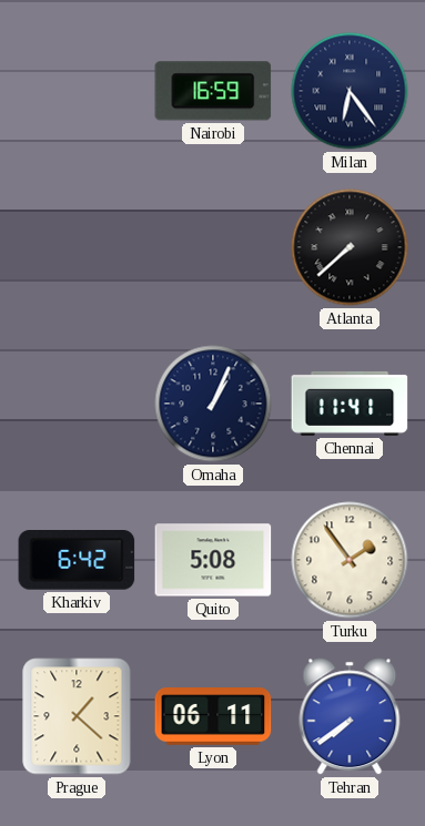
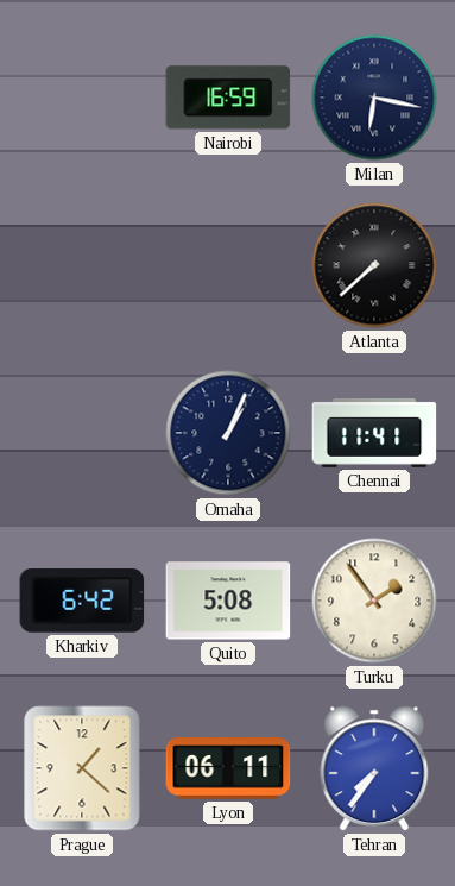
Milan: 6:24 -> 6:17
Tehran: 7:39 -> 7:36
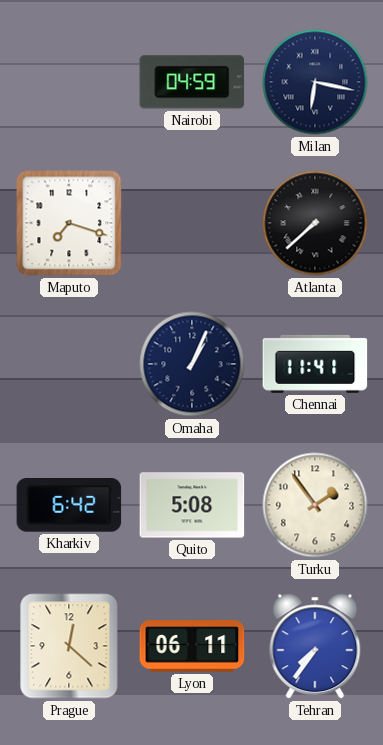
Nairobi: 16:59 -> 04:59
Maputo: none -> 7:18
Prague: 1:22 -> 12:22
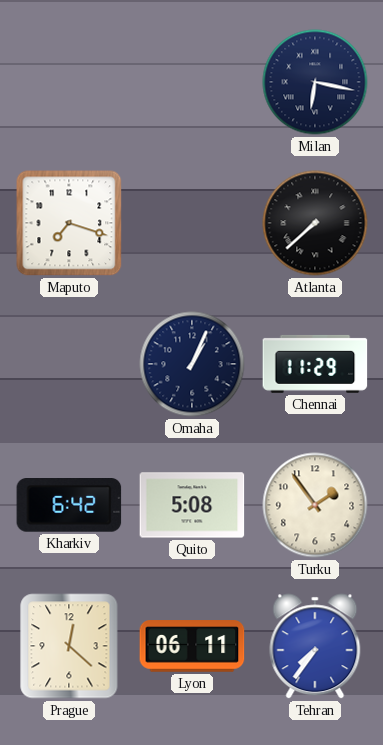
Nairobi: 04:59 -> none
Chennai: 11:41 -> 11:29
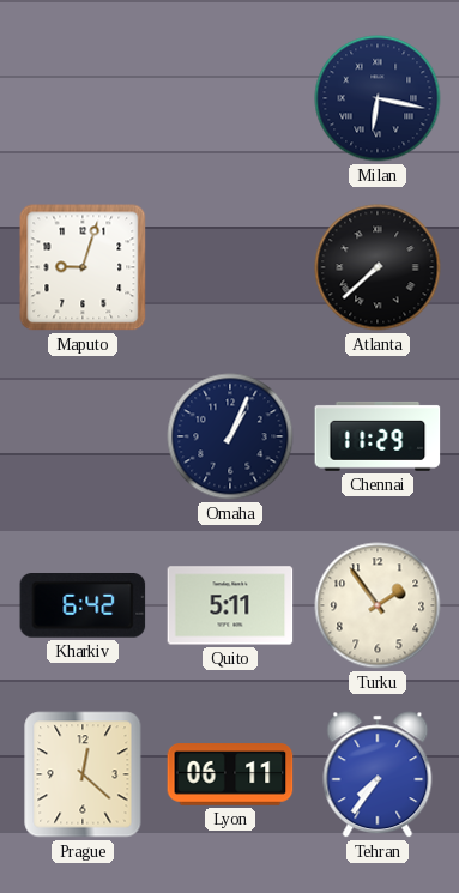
Maputo: 7:18 -> 9:03
Quito: 5:08 -> 5:11
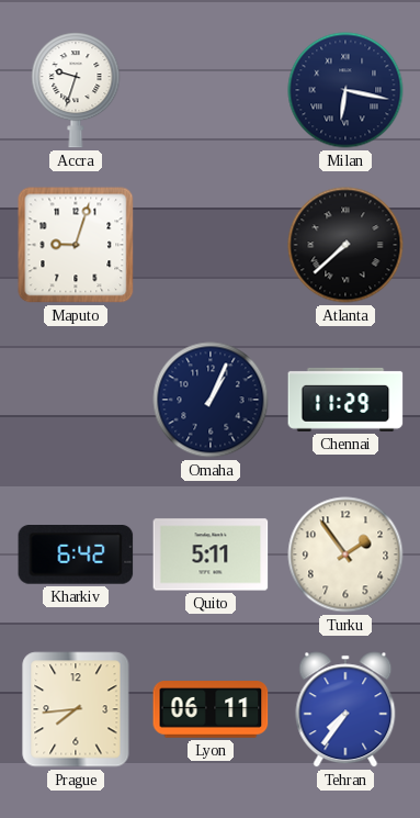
Accra: none -> 9:33
Prague: 12:22 -> 7:44
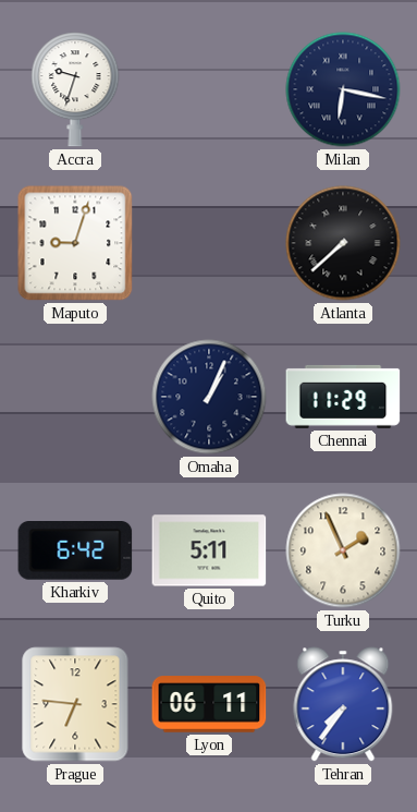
Turku: 1:54 -> 1:56
Prague: 7:44 -> 6:46
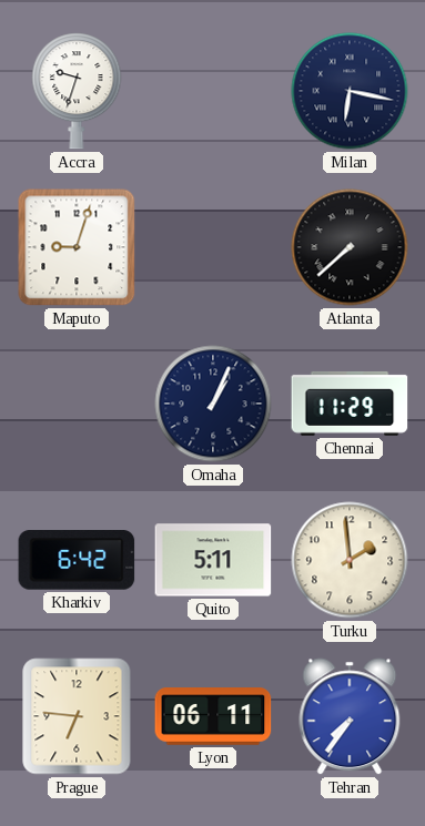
Turku: 1:56 -> 1:59
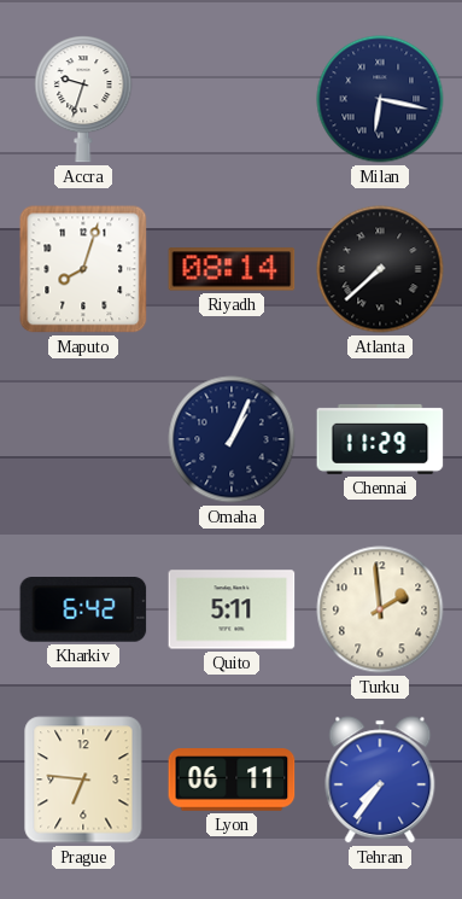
Maputo: 9:03 -> 8:03
Riyadh: none -> 08:14
